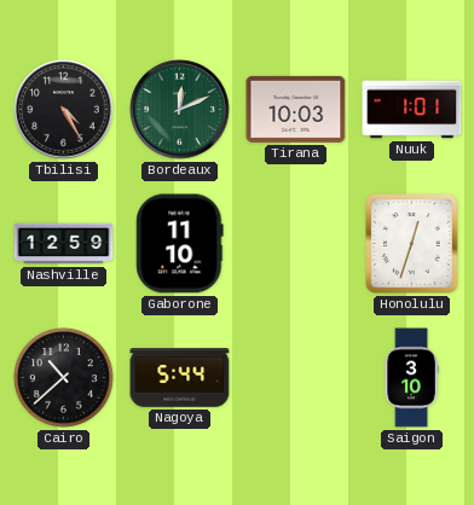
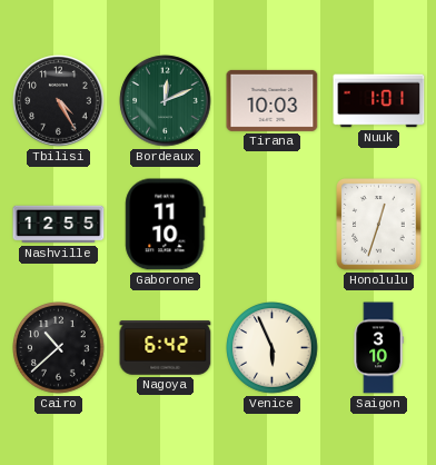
Nashville: 12:59 -> 12:55
Nagoya: 5:44 -> 6:42
Venice: none -> 5:56
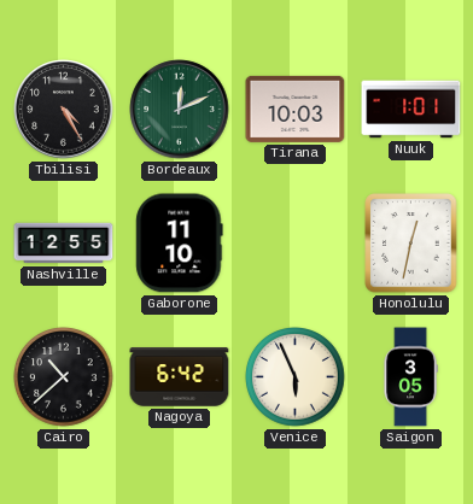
Honolulu: 12:33 -> 12:32
Saigon: 3:10 -> 3:05
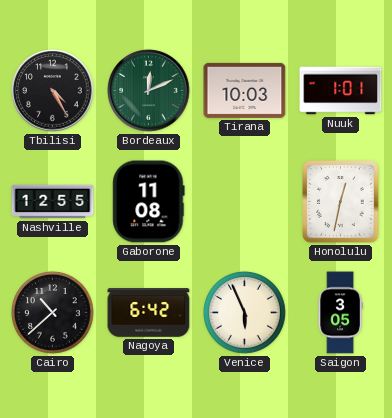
Gaborone: 11:10 -> 11:08
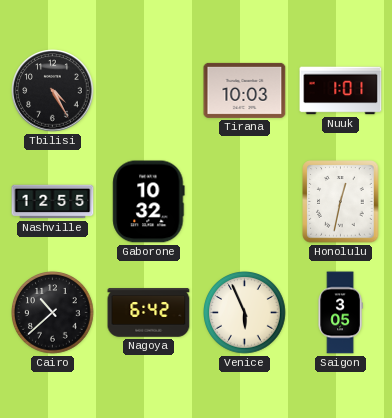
Bordeaux: 12:11 -> none
Gaborone: 11:08 -> 10:32
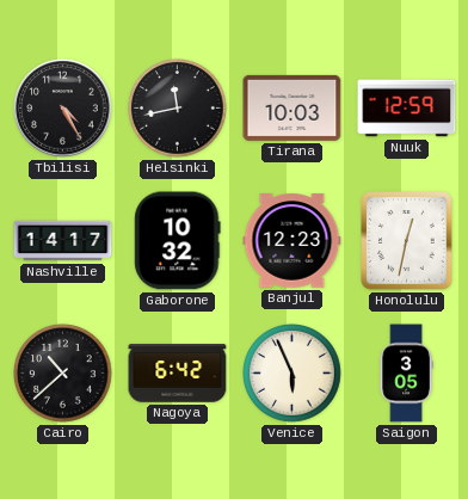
Helsinki: none -> 11:43
Nuuk: 1:01 -> 12:59
Nashville: 12:55 -> 14:17
Banjul: none -> 12:23
